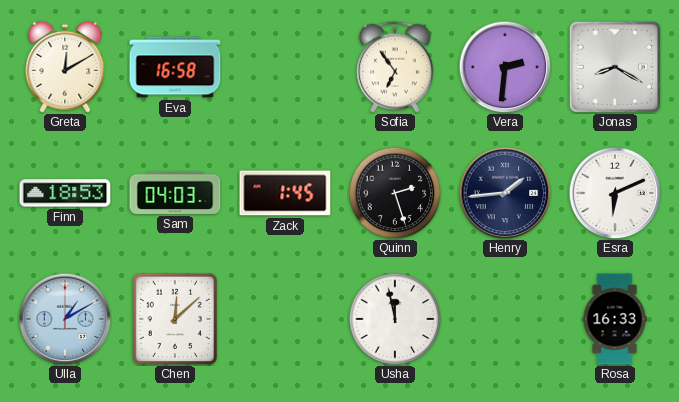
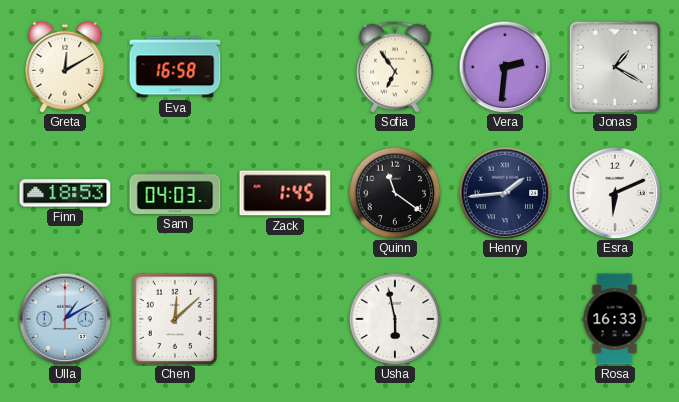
Jonas: 8:20 -> 1:20
Quinn: 2:27 -> 11:21
Usha: 11:58 -> 5:58
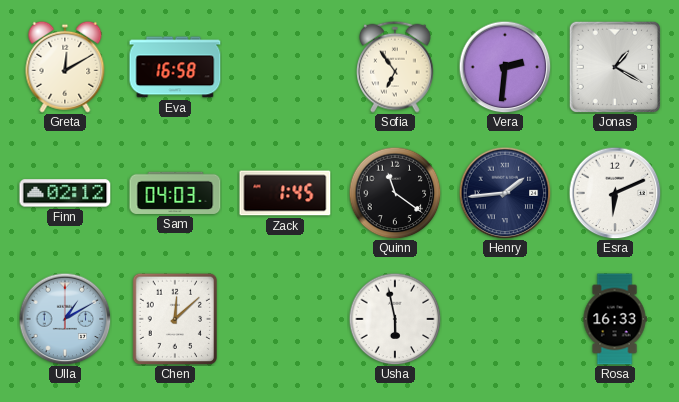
Finn: 18:53 -> 02:12
